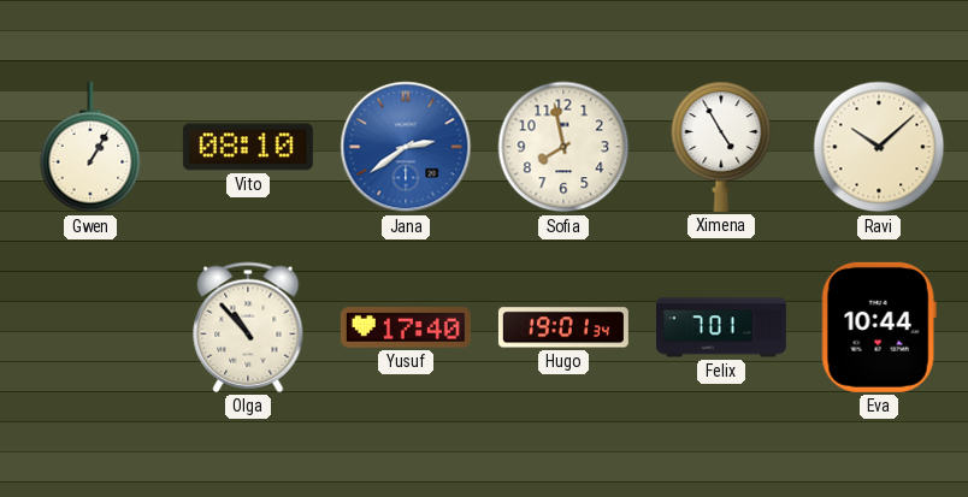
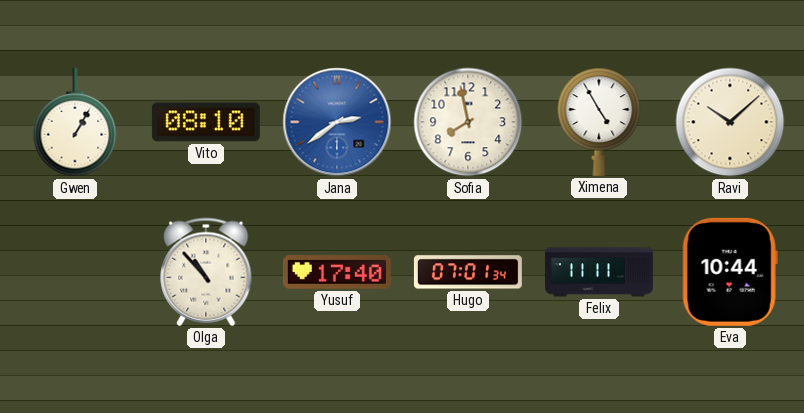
Hugo: 19:01 -> 07:01
Felix: 7:01 -> 11:11
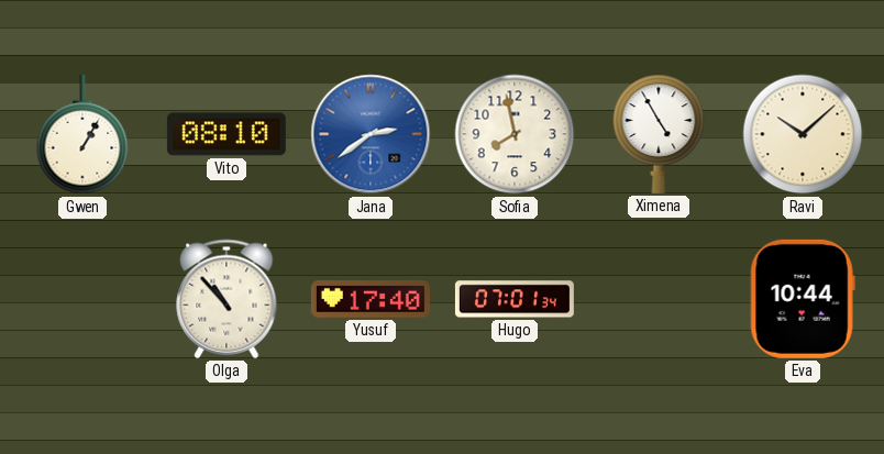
Felix: 11:11 -> none
